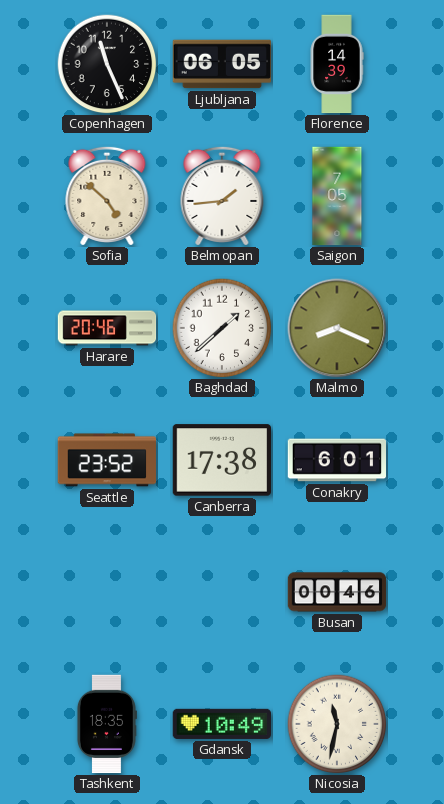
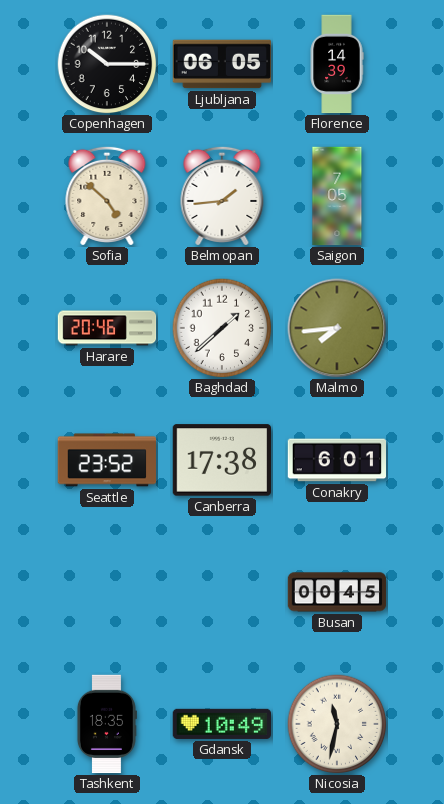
Copenhagen: 11:26 -> 10:15
Malmo: 8:19 -> 7:44
Busan: 00:46 -> 00:45
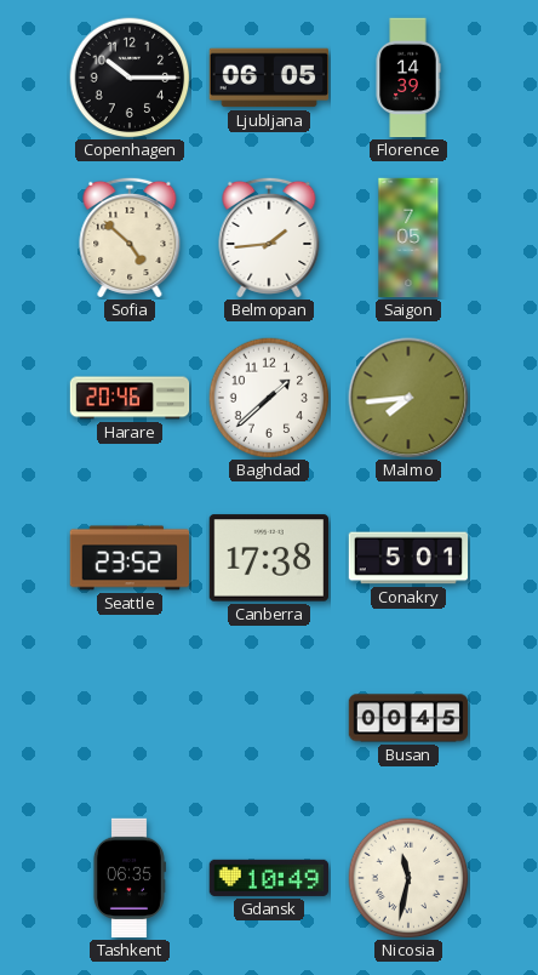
Conakry: 6:01 -> 5:01
Tashkent: 18:35 -> 06:35
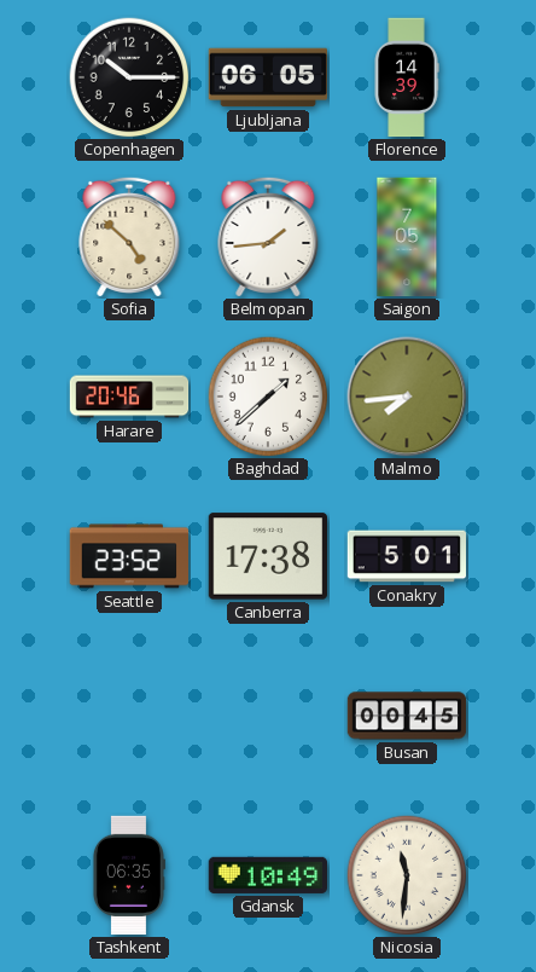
Nicosia: 11:32 -> 11:31
